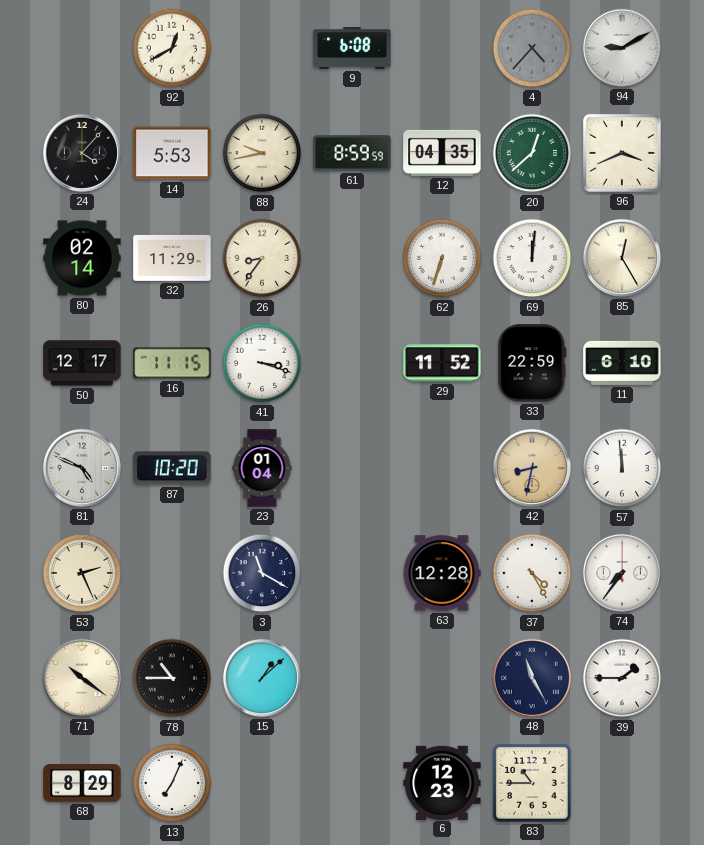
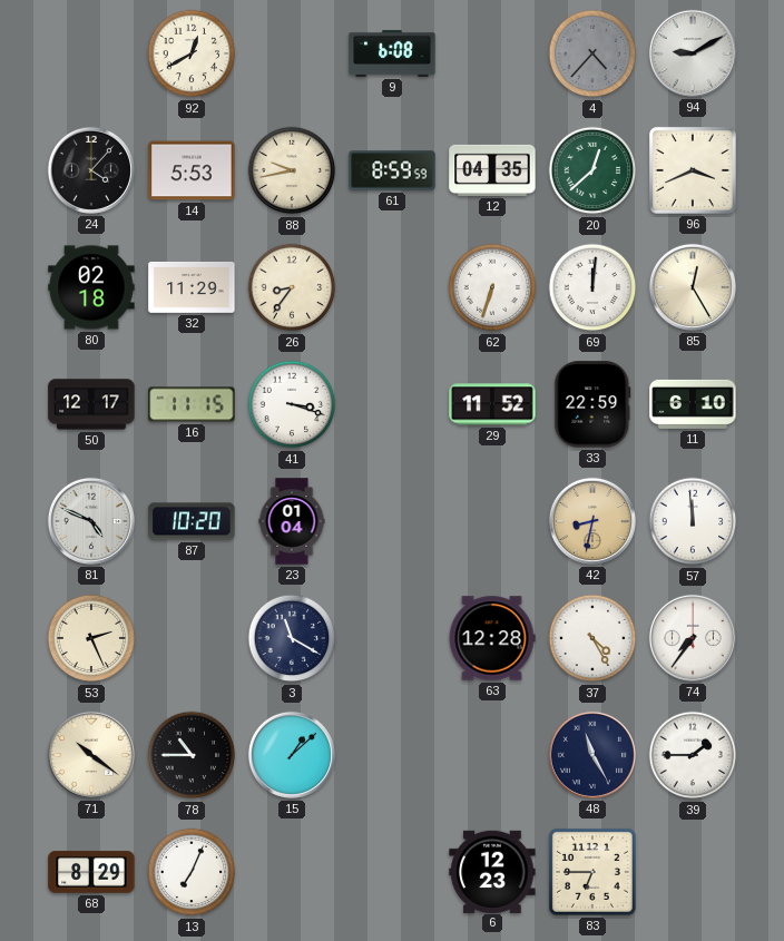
80: 02:14 -> 02:18
83: 10:45 -> 6:45
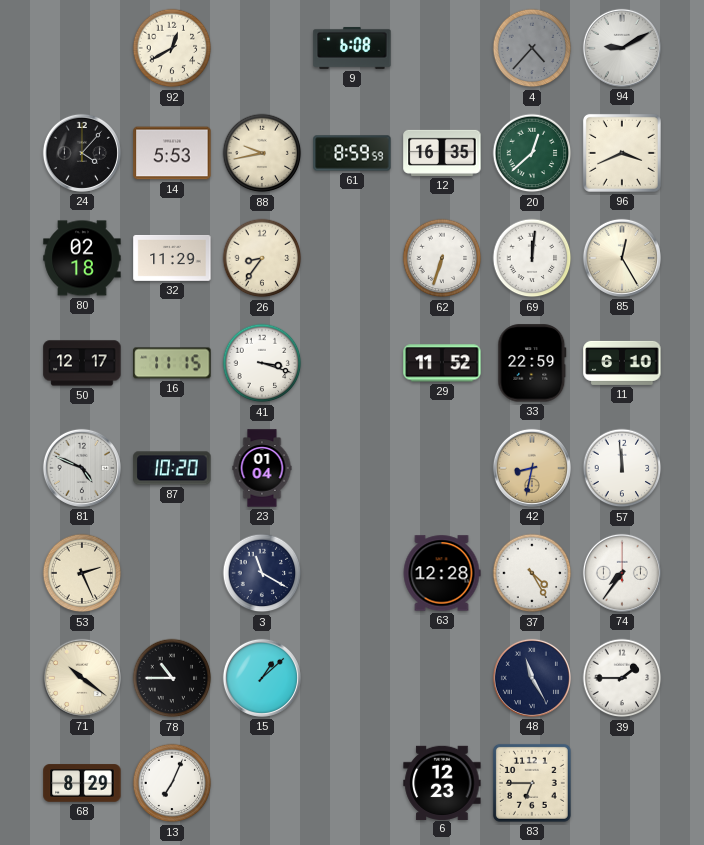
12: 04:35 -> 16:35
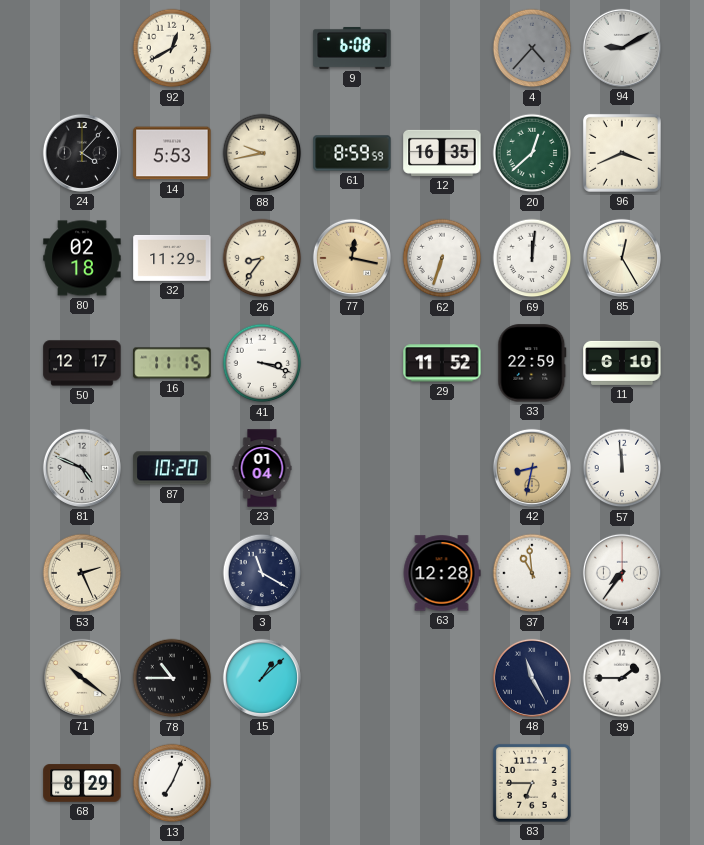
77: none -> 12:17
37: 4:25 -> 10:59
6: 12:23 -> none
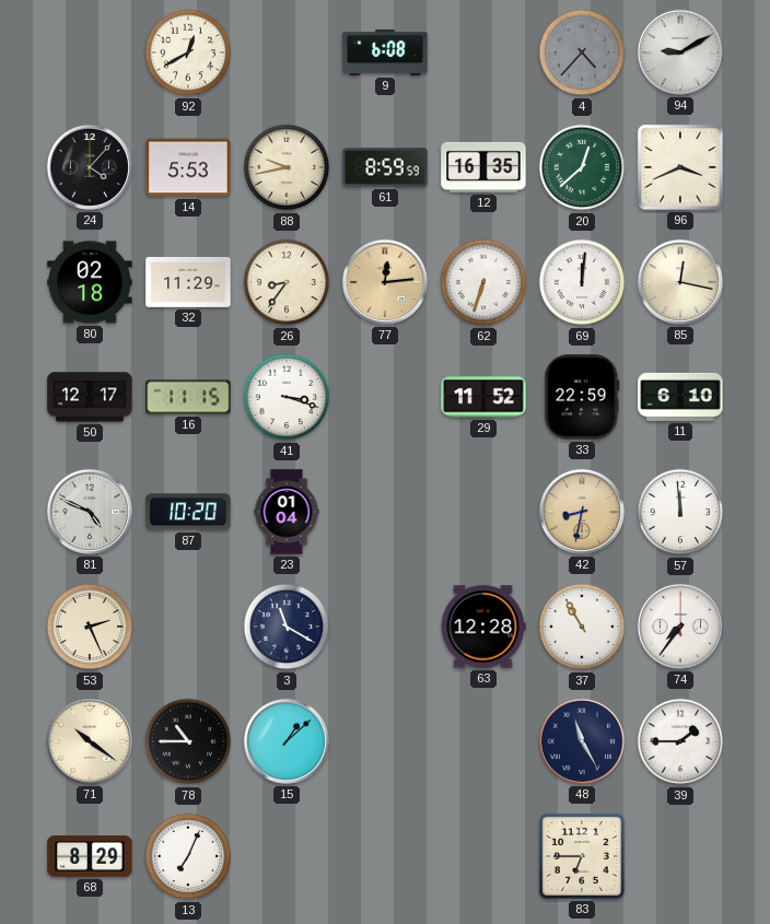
77: 12:17 -> 12:14
85: 12:25 -> 12:17
37: 10:59 -> 10:55
